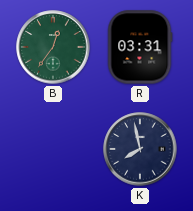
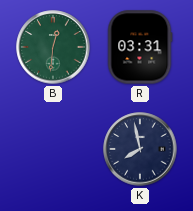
B: 12:36 -> 12:31
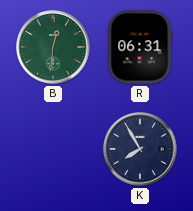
R: 03:31 -> 06:31
K: 7:58 -> 7:55
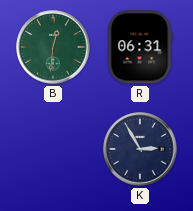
K: 7:55 -> 2:55
